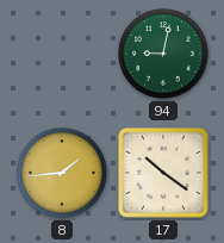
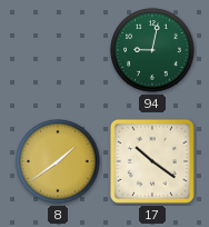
8: 1:44 -> 1:39
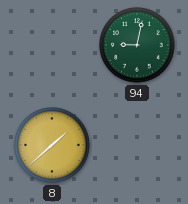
8: 1:39 -> 1:38
17: 10:21 -> none
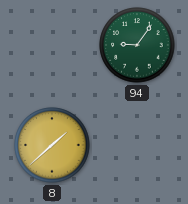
94: 9:02 -> 9:06
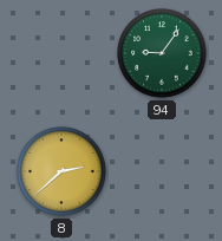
8: 1:38 -> 2:38
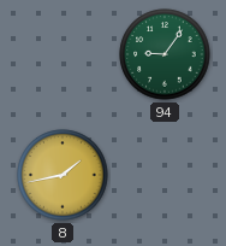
8: 2:38 -> 1:43
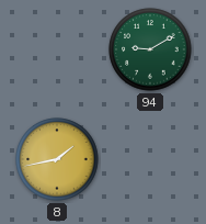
94: 9:06 -> 9:10
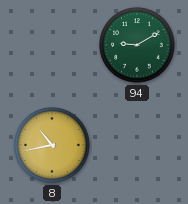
8: 1:43 -> 10:43
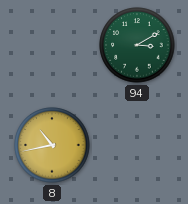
94: 9:10 -> 3:10
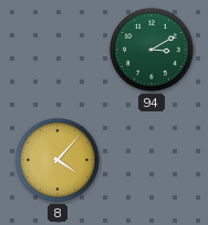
8: 10:43 -> 4:07
